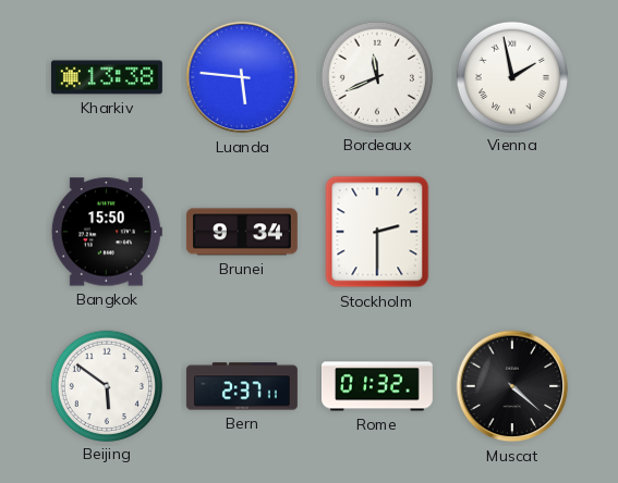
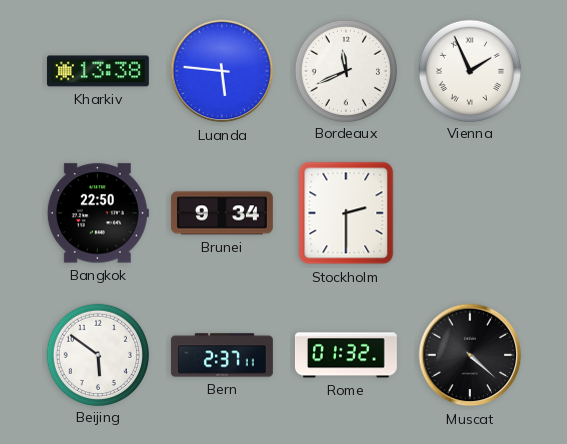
Vienna: 1:58 -> 1:56
Bangkok: 15:50 -> 22:50
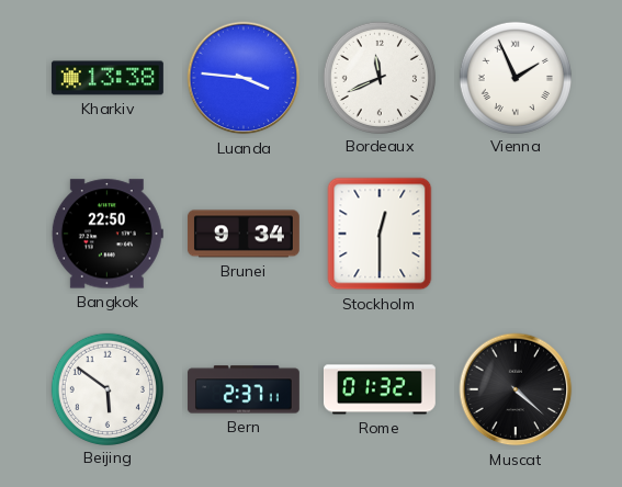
Luanda: 5:46 -> 3:46
Stockholm: 2:30 -> 12:30
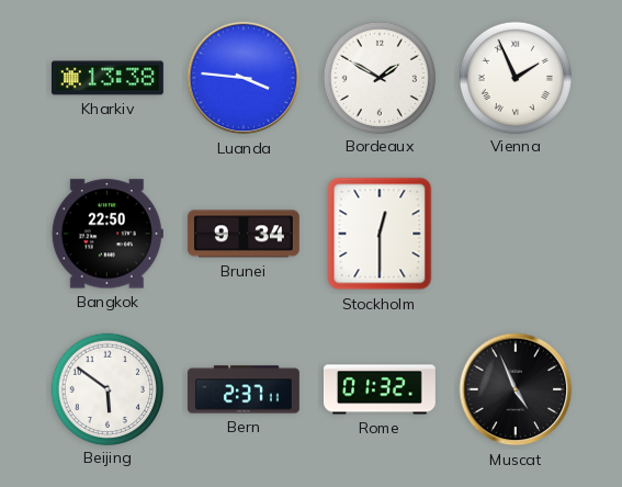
Bordeaux: 11:41 -> 1:50
Muscat: 4:22 -> 4:56
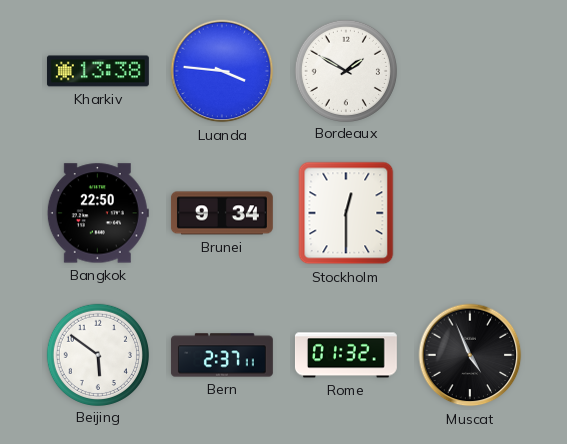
Vienna: 1:56 -> none
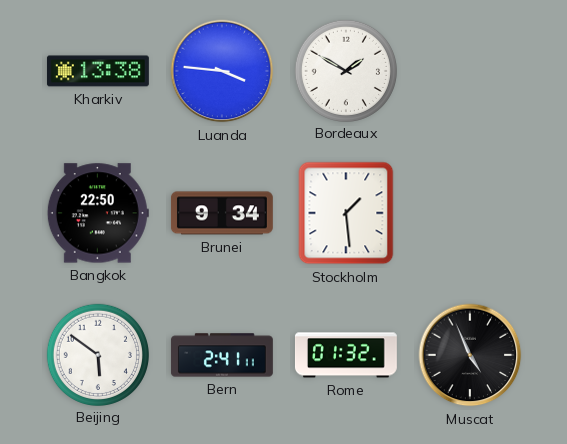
Stockholm: 12:30 -> 1:29
Bern: 2:37 -> 2:41
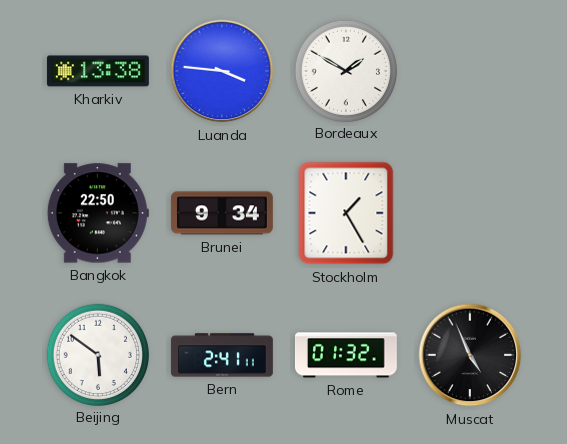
Stockholm: 1:29 -> 1:25
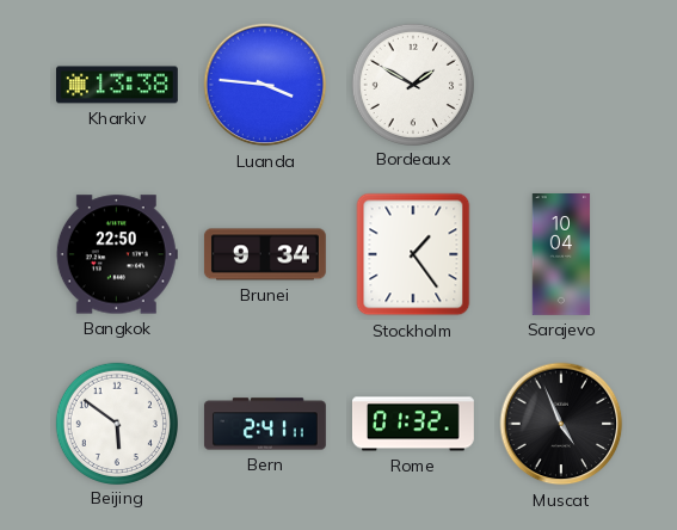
Stockholm: 1:25 -> 1:24
Sarajevo: none -> 10:04
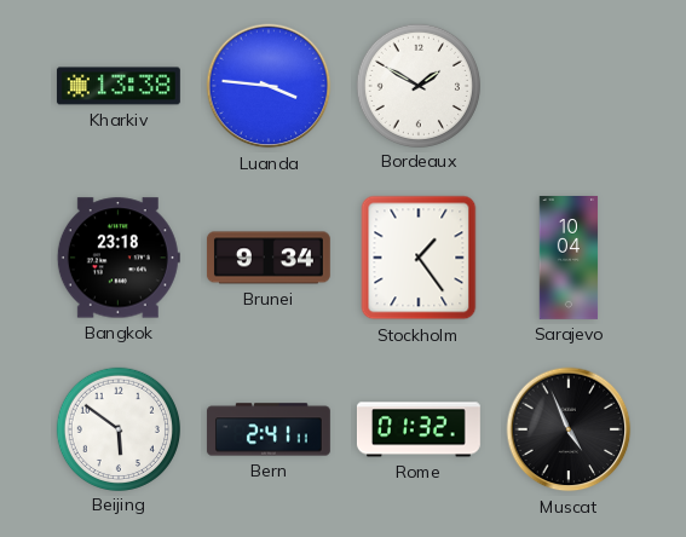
Bangkok: 22:50 -> 23:18
